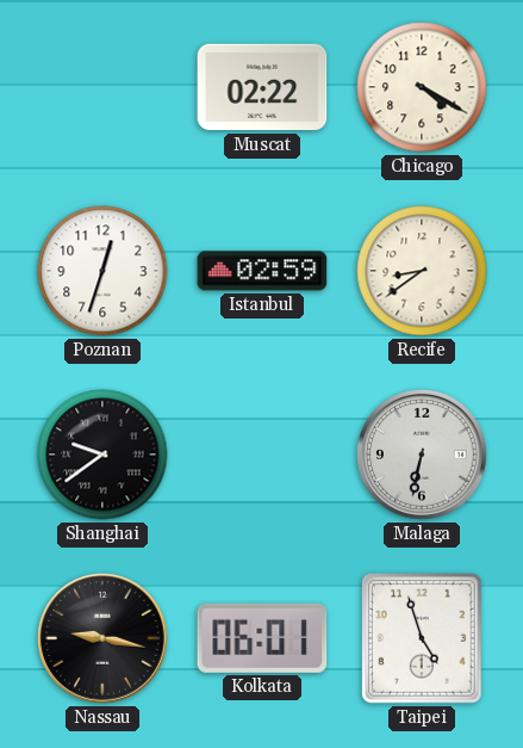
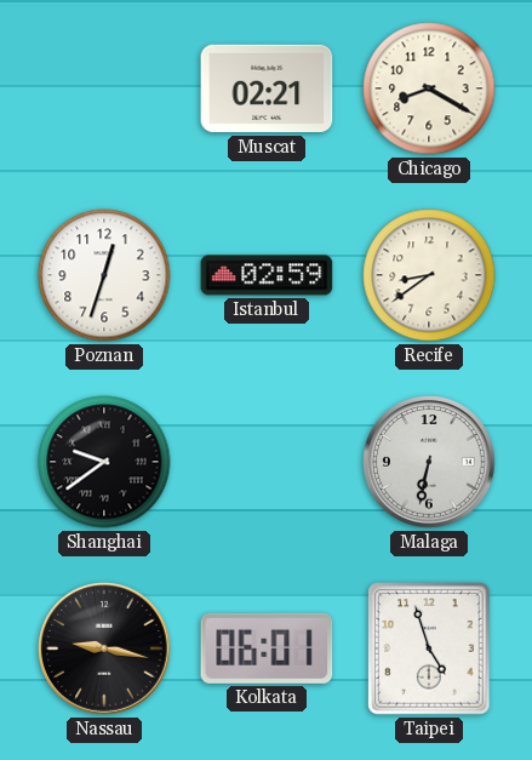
Muscat: 02:22 -> 02:21
Chicago: 4:20 -> 8:20
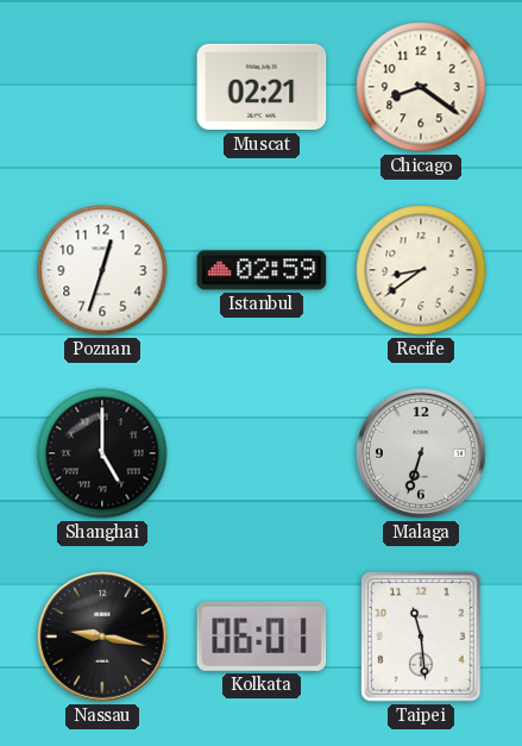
Chicago: 8:20 -> 8:21
Shanghai: 9:39 -> 5:00
Malaga: 6:32 -> 6:33
Taipei: 4:57 -> 11:29
